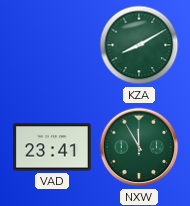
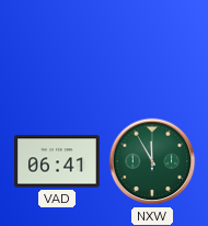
KZA: 8:10 -> none
VAD: 23:41 -> 06:41
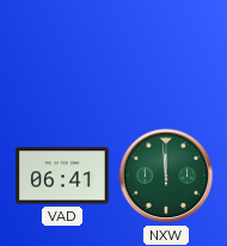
NXW: 11:55 -> 11:59
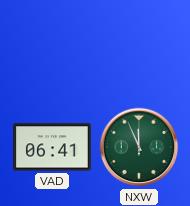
NXW: 11:59 -> 11:56
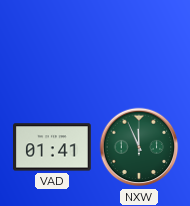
VAD: 06:41 -> 01:41
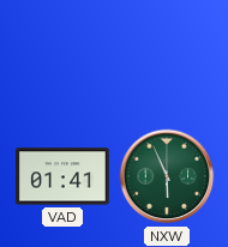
NXW: 11:56 -> 5:56
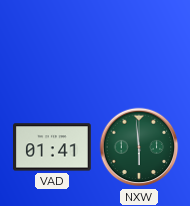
NXW: 5:56 -> 5:59
